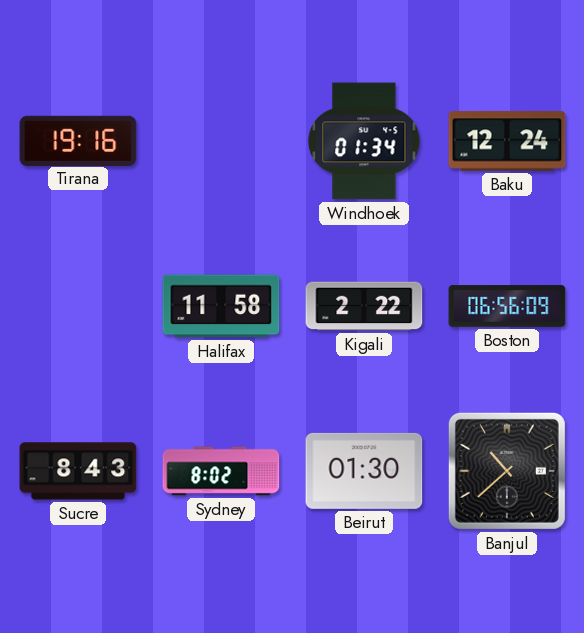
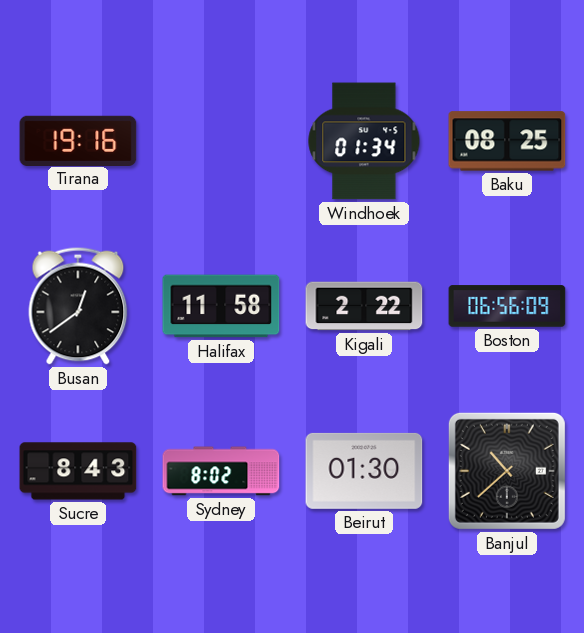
Baku: 12:24 -> 08:25
Busan: none -> 12:39
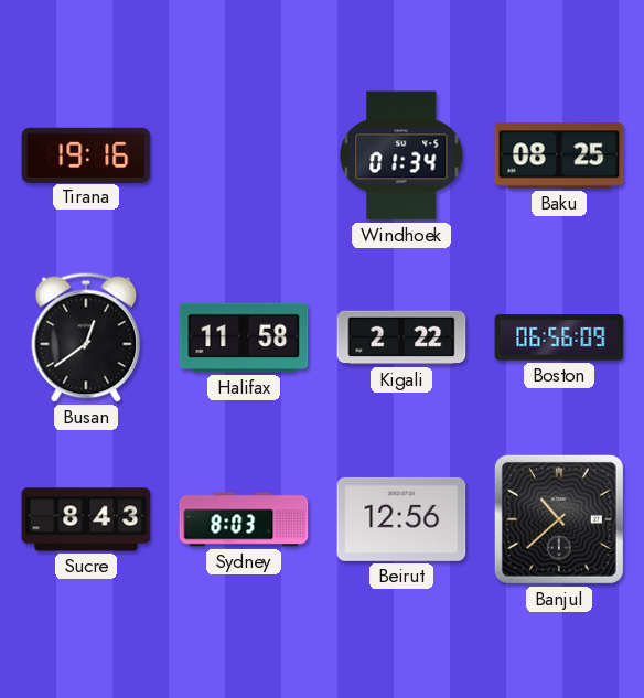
Sydney: 8:02 -> 8:03
Beirut: 01:30 -> 12:56
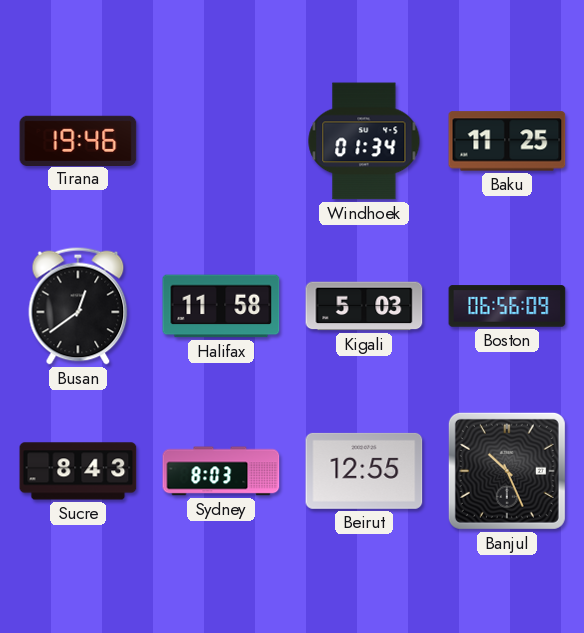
Tirana: 19:16 -> 19:46
Baku: 08:25 -> 11:25
Kigali: 2:22 -> 5:03
Beirut: 12:56 -> 12:55
Banjul: 10:38 -> 10:26
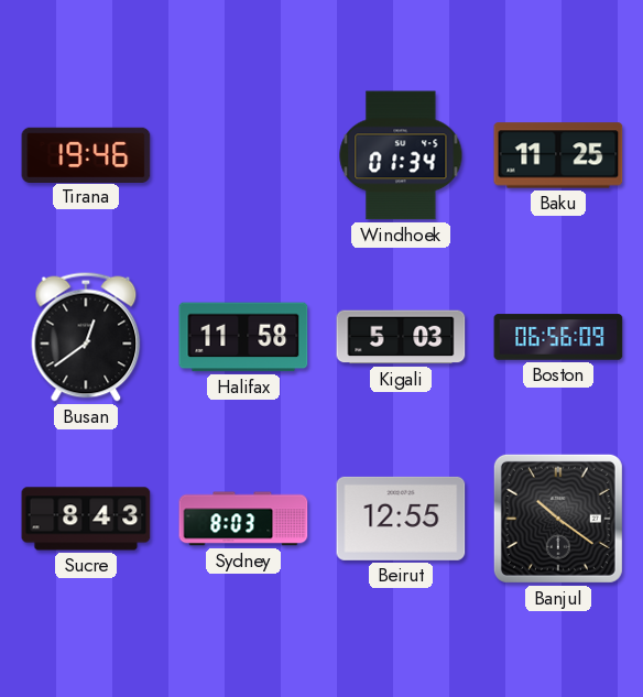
Banjul: 10:26 -> 10:21
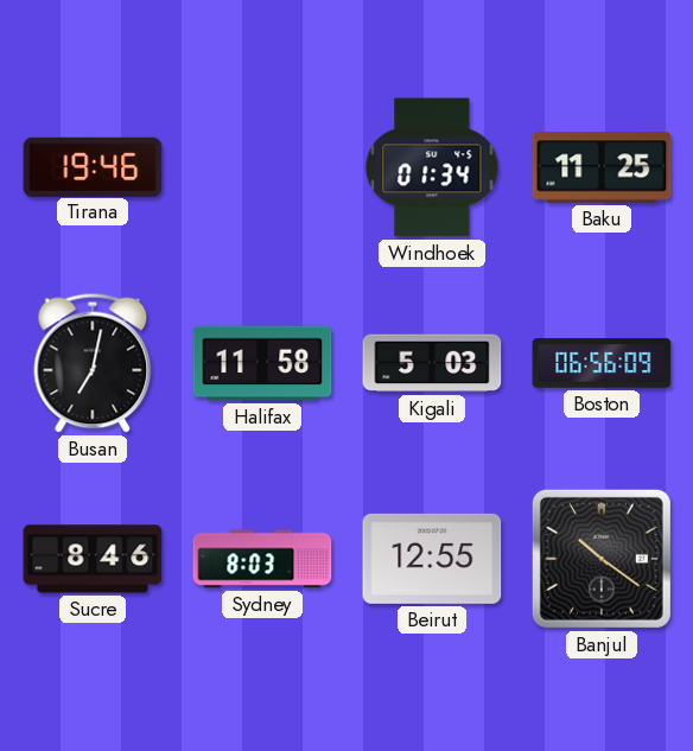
Busan: 12:39 -> 7:02
Sucre: 8:43 -> 8:46
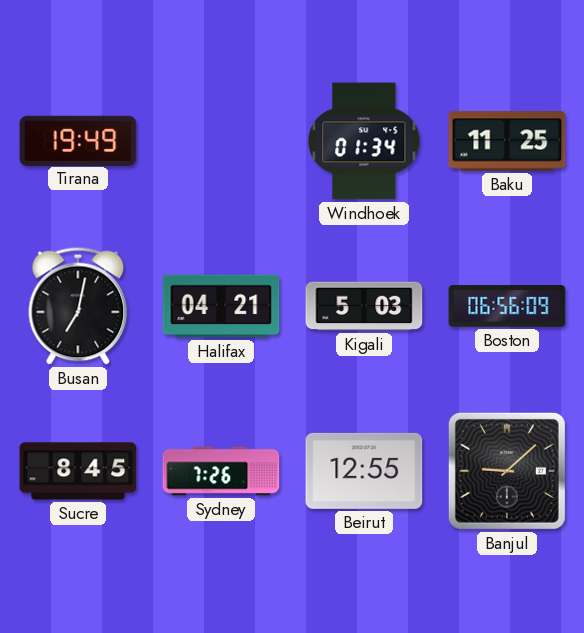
Tirana: 19:46 -> 19:49
Halifax: 11:58 -> 04:21
Sucre: 8:46 -> 8:45
Sydney: 8:03 -> 7:26
Banjul: 10:21 -> 9:08
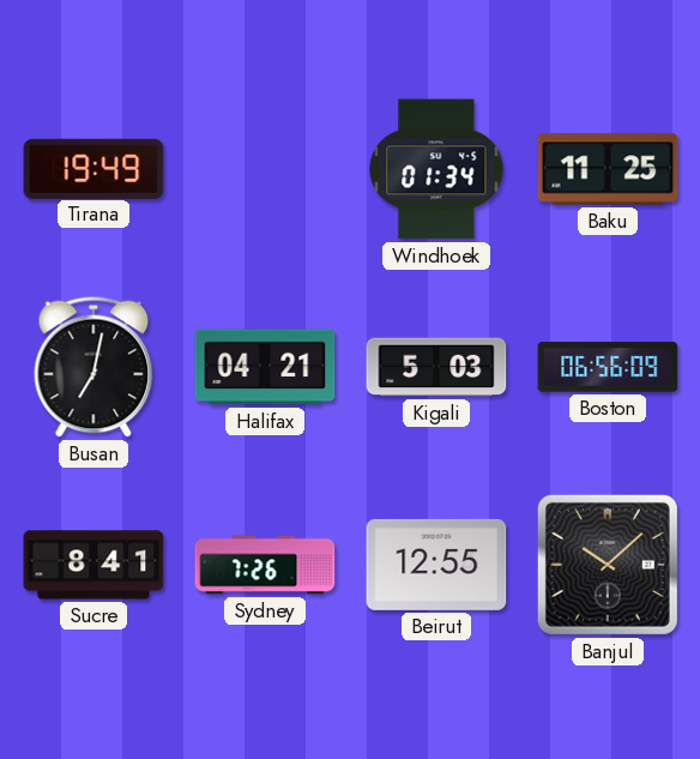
Sucre: 8:45 -> 8:41
Banjul: 9:08 -> 10:08
